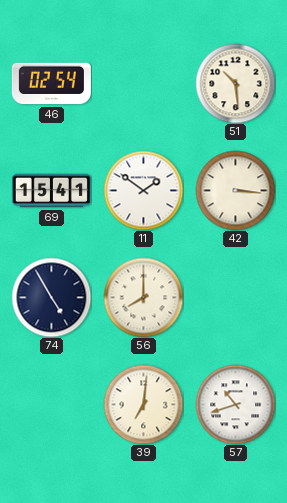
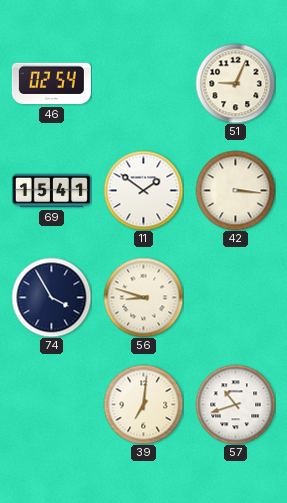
51: 10:29 -> 9:04
74: 4:55 -> 3:55
56: 8:00 -> 8:48
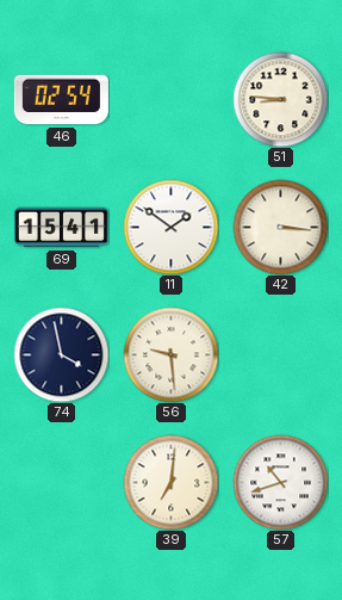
51: 9:04 -> 8:46
74: 3:55 -> 3:58
56: 8:48 -> 9:29
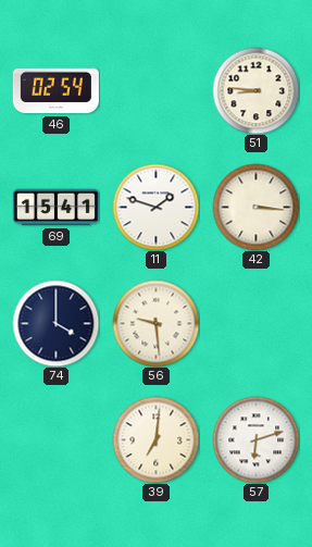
11: 1:51 -> 1:48
74: 3:58 -> 4:00
57: 10:42 -> 6:12
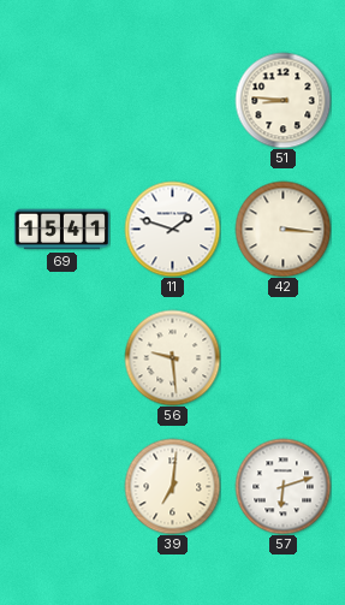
46: 02:54 -> none
74: 4:00 -> none
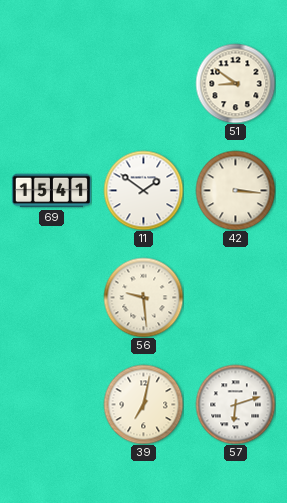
51: 8:46 -> 8:51
11: 1:48 -> 1:51
39: 7:01 -> 7:02
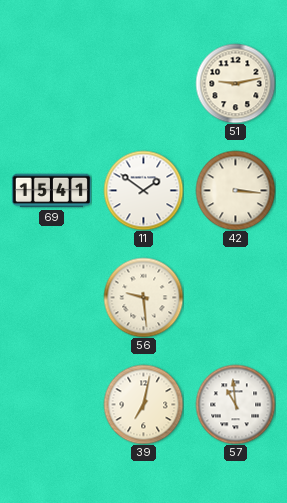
51: 8:51 -> 9:13
57: 6:12 -> 10:59
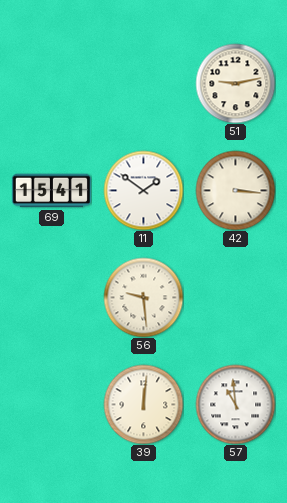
39: 7:02 -> 12:01
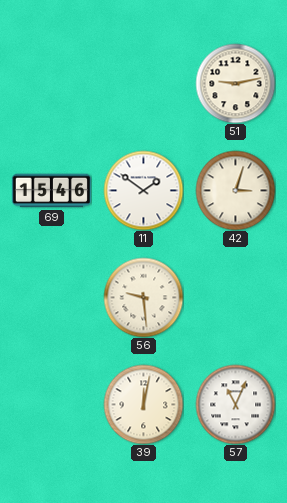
69: 15:41 -> 15:46
42: 3:16 -> 3:03
39: 12:01 -> 12:02
57: 10:59 -> 11:04
